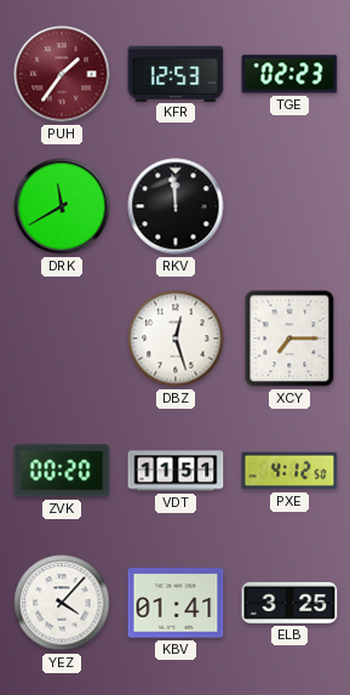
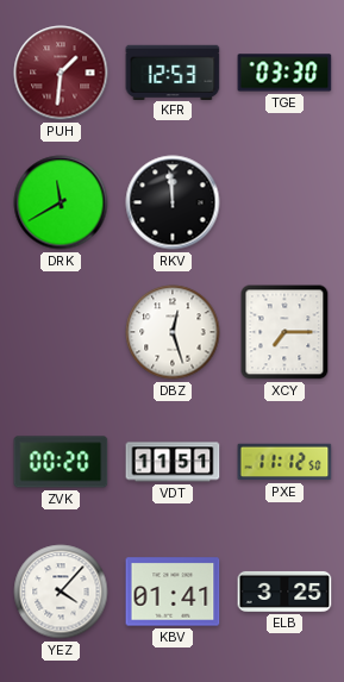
PUH: 1:36 -> 1:31
TGE: 02:23 -> 03:30
PXE: 4:12 -> 11:12
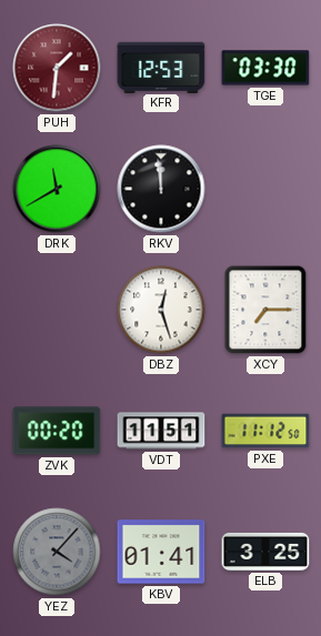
YEZ dial: white -> grey
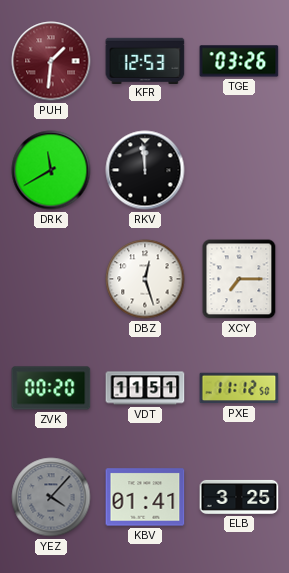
TGE: 03:30 -> 03:26
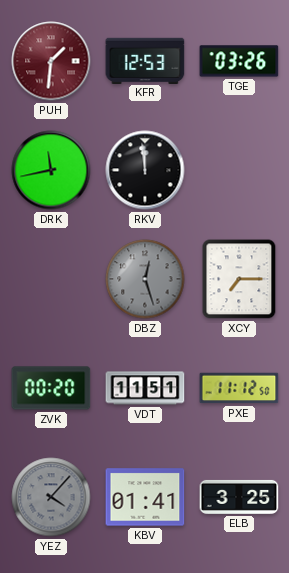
DRK: 11:40 -> 11:43
DBZ dial: white -> grey
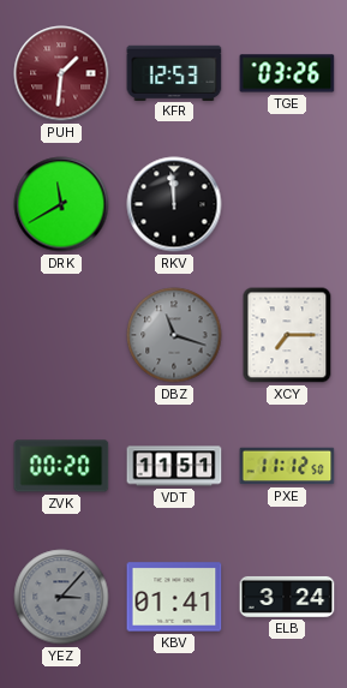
DRK: 11:43 -> 11:40
DBZ: 12:27 -> 11:18
YEZ: 4:07 -> 3:07
ELB: 3:25 -> 3:24
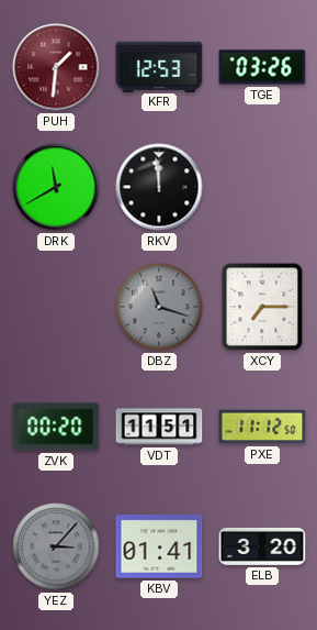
ELB: 3:24 -> 3:20
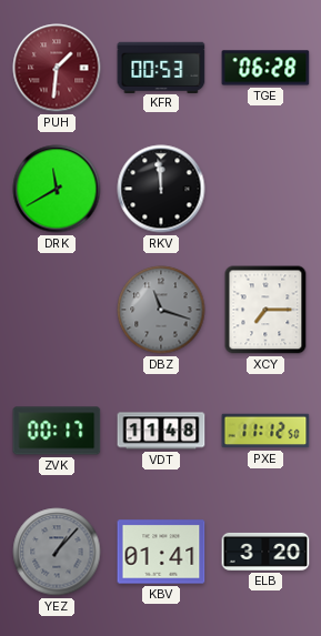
KFR: 12:53 -> 00:53
TGE: 03:26 -> 06:28
ZVK: 00:20 -> 00:17
VDT: 11:51 -> 11:48
YEZ: 3:07 -> 1:07
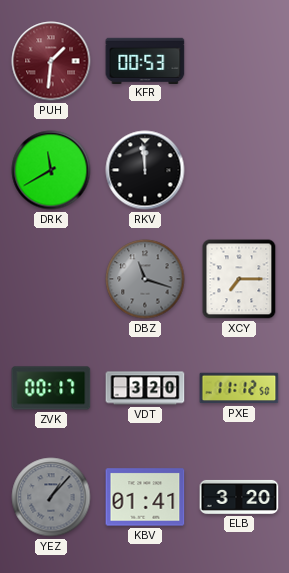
TGE: 06:28 -> none
VDT: 11:48 -> 3:20
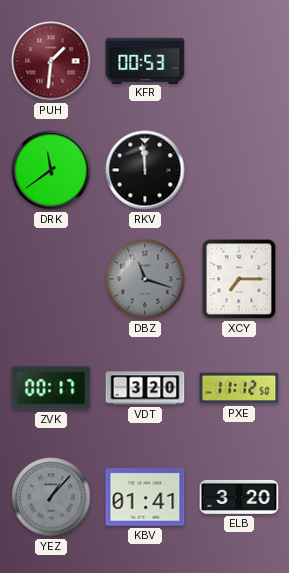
DRK: 11:40 -> 11:39
